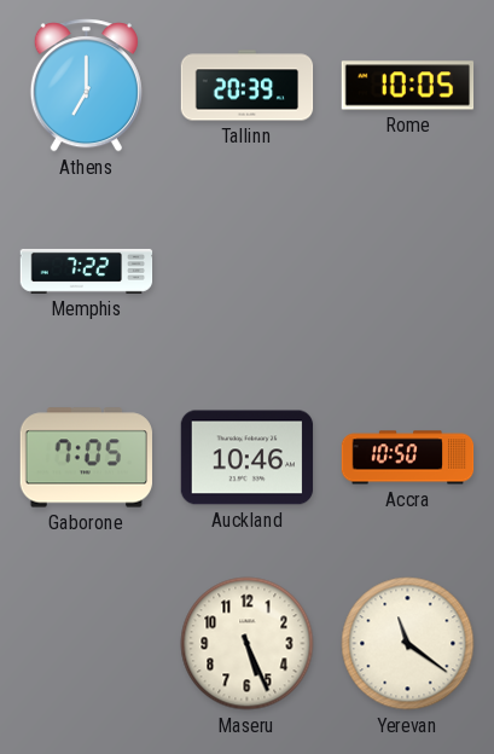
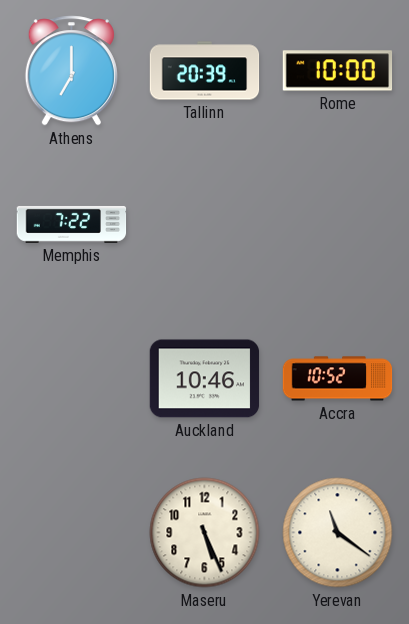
Rome: 10:05 -> 10:00
Gaborone: 7:05 -> none
Accra: 10:50 -> 10:52
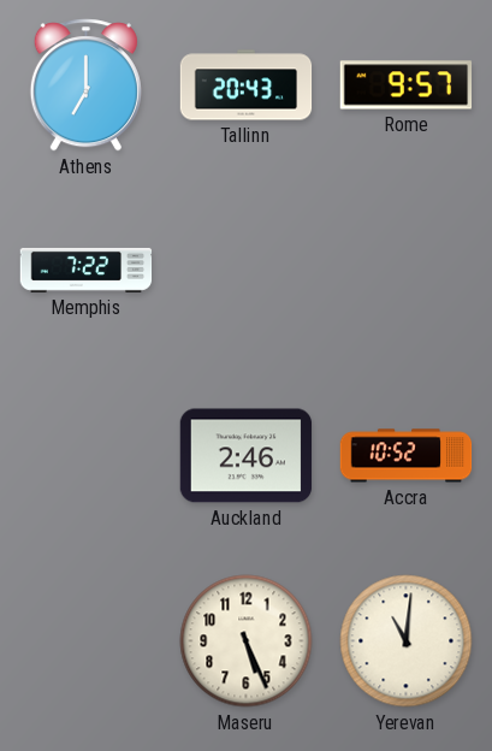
Tallinn: 20:39 -> 20:43
Rome: 10:00 -> 9:57
Auckland: 10:46 -> 2:46
Yerevan: 11:21 -> 11:01
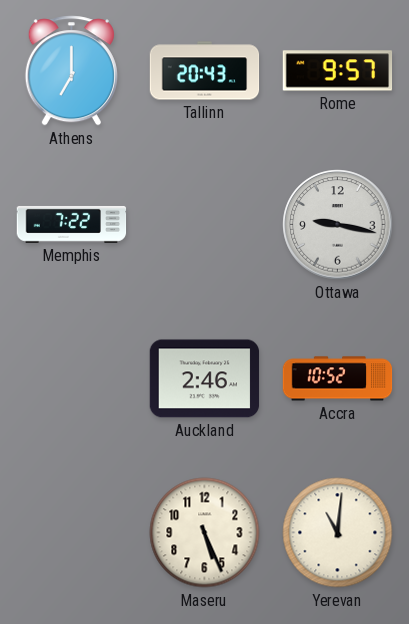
Ottawa: none -> 9:17
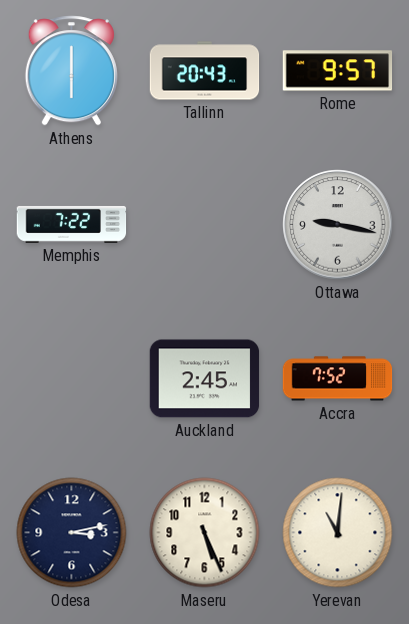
Athens: 7:00 -> 6:00
Auckland: 2:46 -> 2:45
Accra: 10:52 -> 7:52
Odesa: none -> 3:13
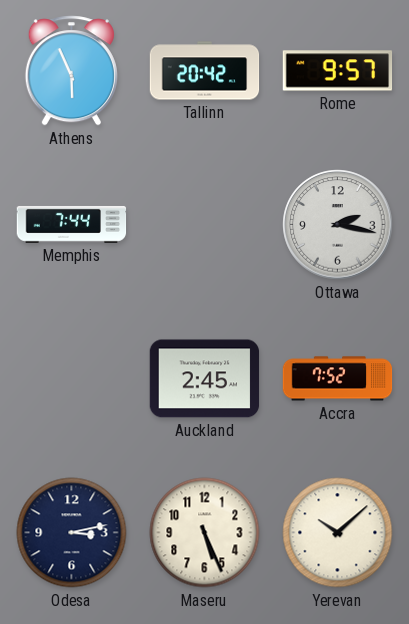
Athens: 6:00 -> 5:56
Tallinn: 20:43 -> 20:42
Memphis: 7:22 -> 7:44
Ottawa: 9:17 -> 2:17
Yerevan: 11:01 -> 10:08
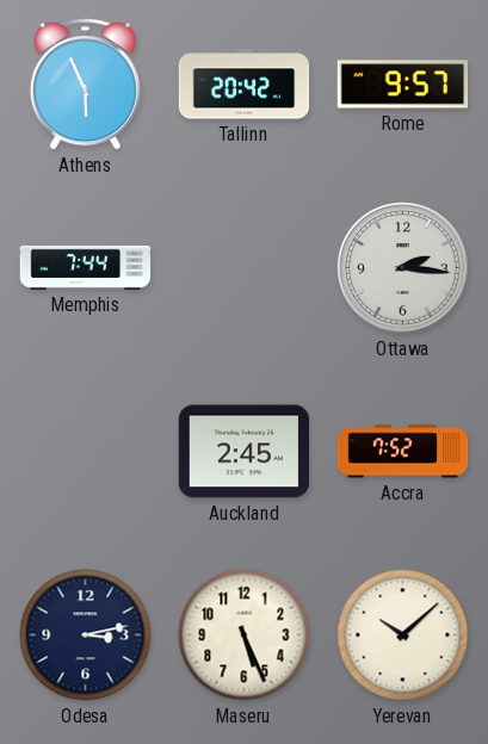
Ottawa: 2:17 -> 2:16
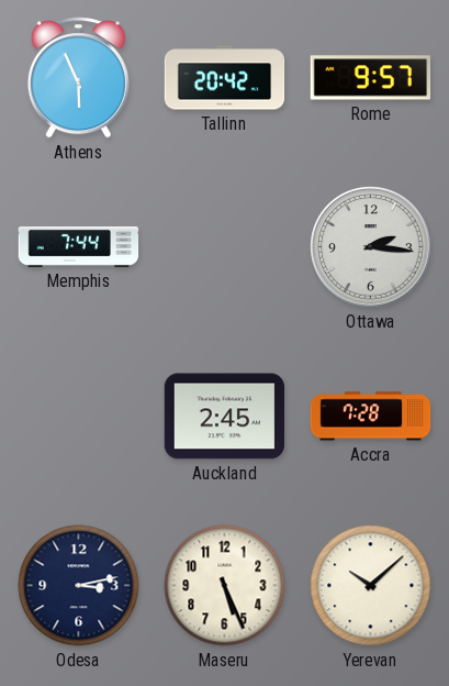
Accra: 7:52 -> 7:28
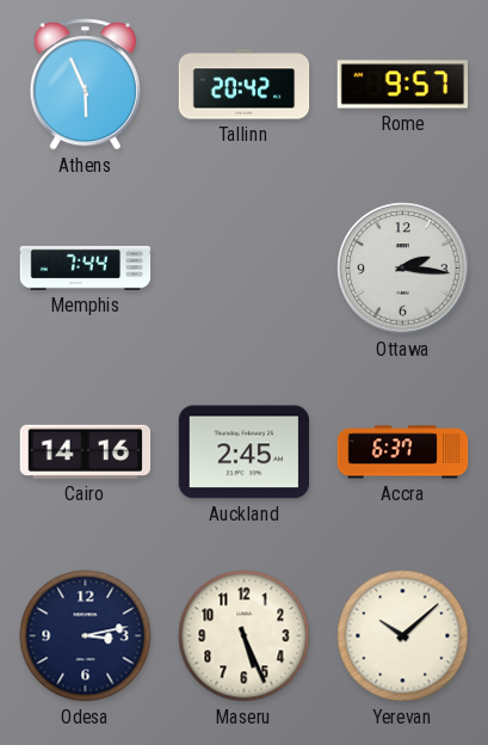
Cairo: none -> 14:16
Accra: 7:28 -> 6:37
